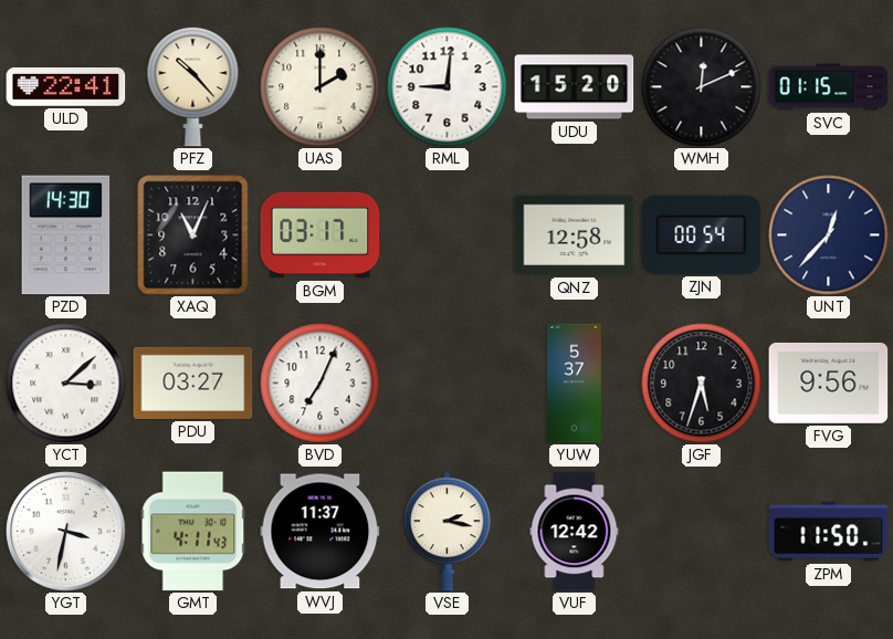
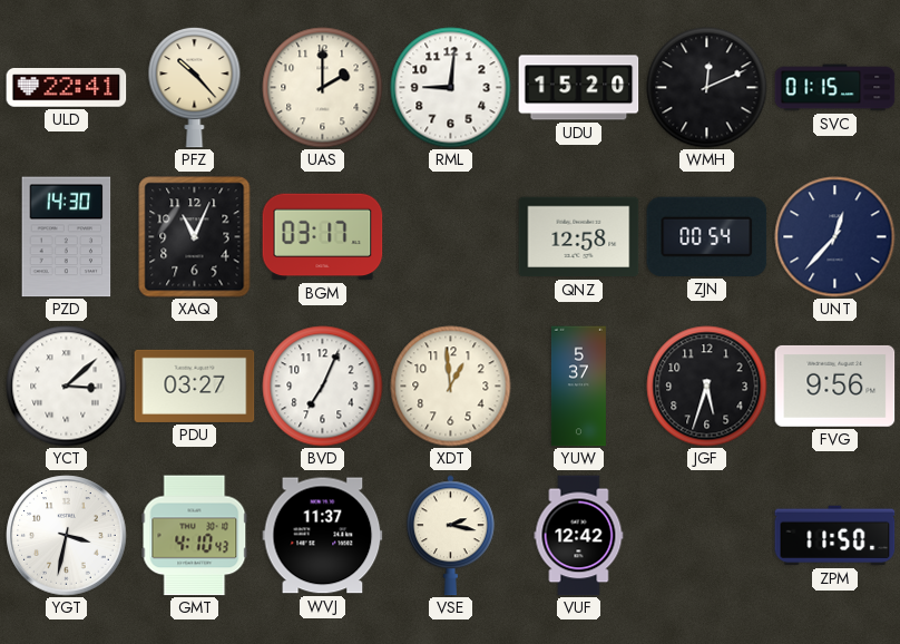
XDT: none -> 12:59
GMT: 4:11 -> 4:10
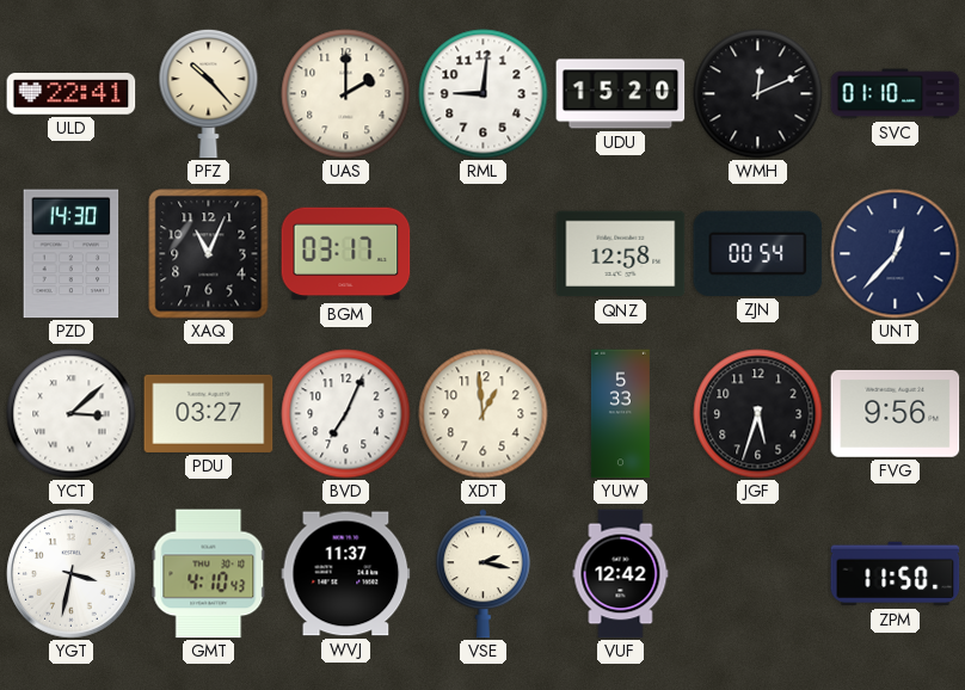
SVC: 01:15 -> 01:10
YUW: 5:37 -> 5:33
